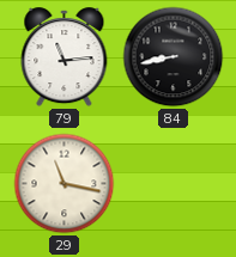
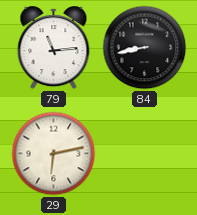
29: 11:17 -> 6:13
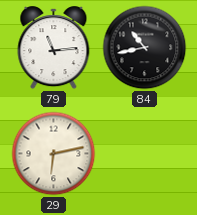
84: 8:43 -> 10:43
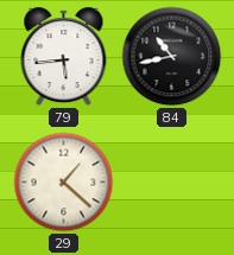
79: 11:14 -> 5:44
29: 6:13 -> 1:22
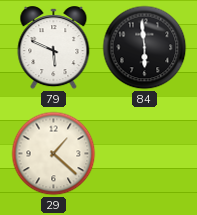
79: 5:44 -> 5:49
84: 10:43 -> 5:59
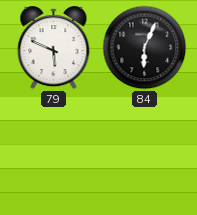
84: 5:59 -> 6:04
29: 1:22 -> none
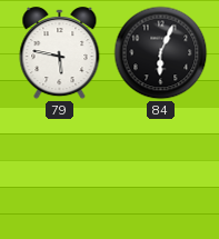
79: 5:49 -> 5:47
